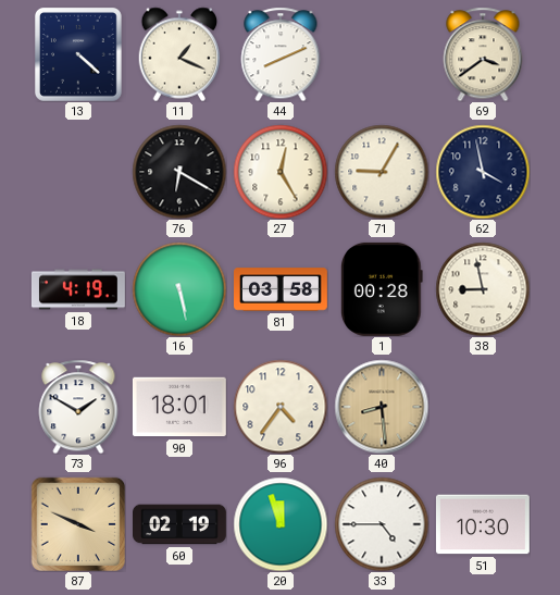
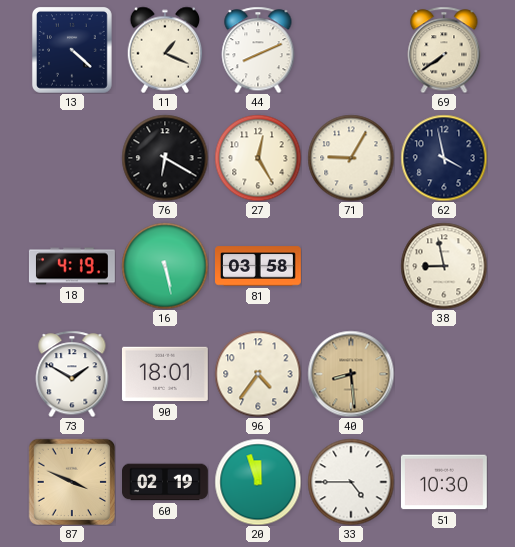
69: 3:39 -> 7:39
1: 00:28 -> none
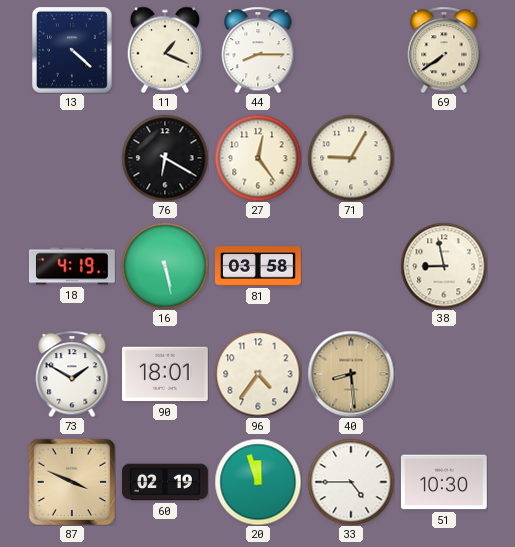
44: 8:11 -> 8:15
27: 12:25 -> 12:24
62: 3:58 -> none
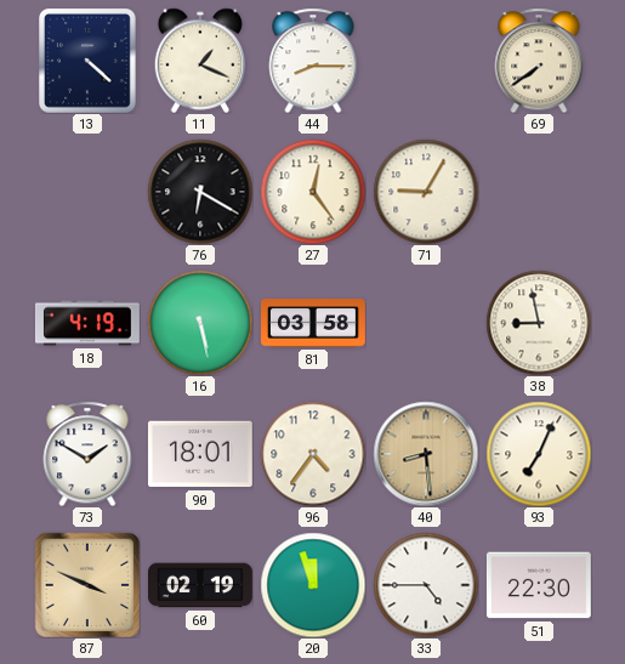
93: none -> 7:04
51: 10:30 -> 22:30
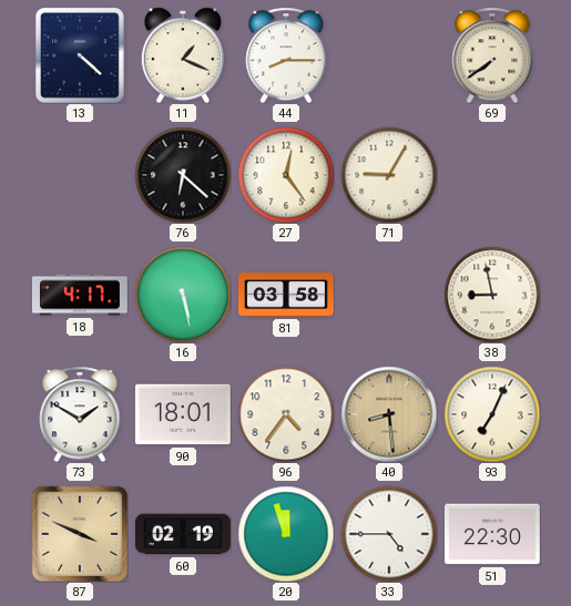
76: 6:20 -> 6:22
18: 4:19 -> 4:17
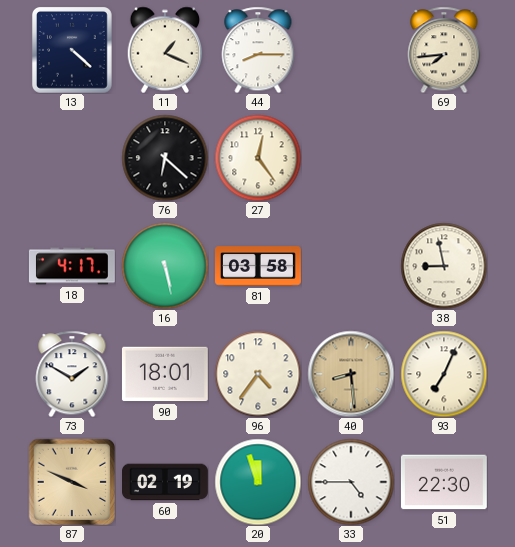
69: 7:39 -> 7:44
71: 9:05 -> none
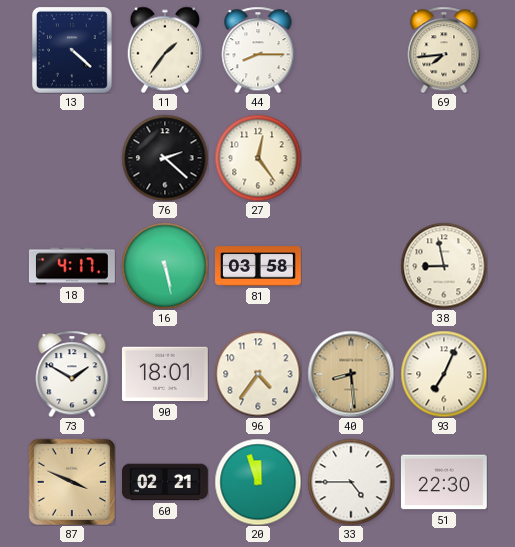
11: 1:19 -> 1:36
76: 6:22 -> 2:22
60: 02:19 -> 02:21
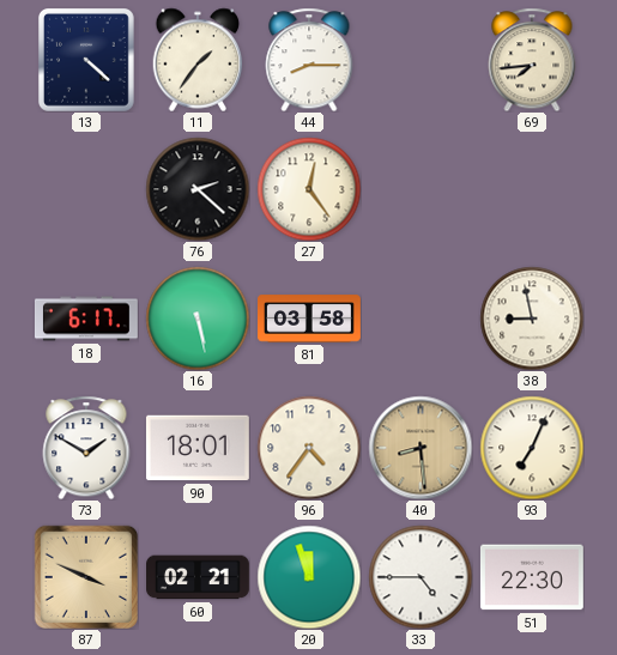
18: 4:17 -> 6:17
